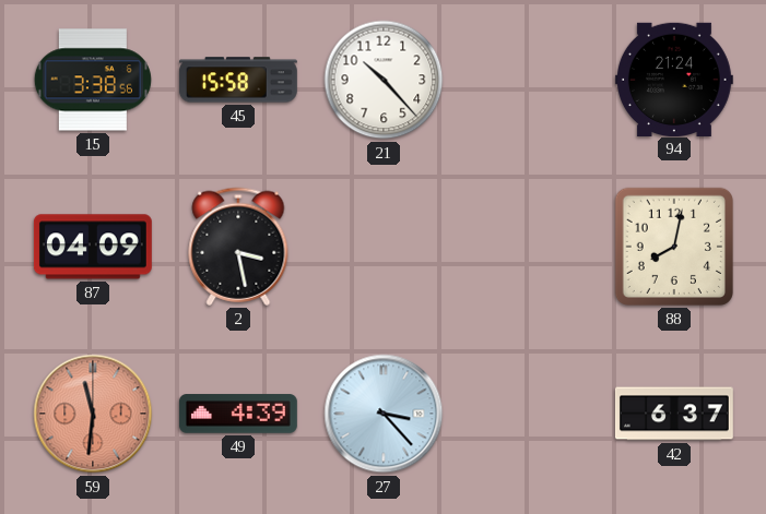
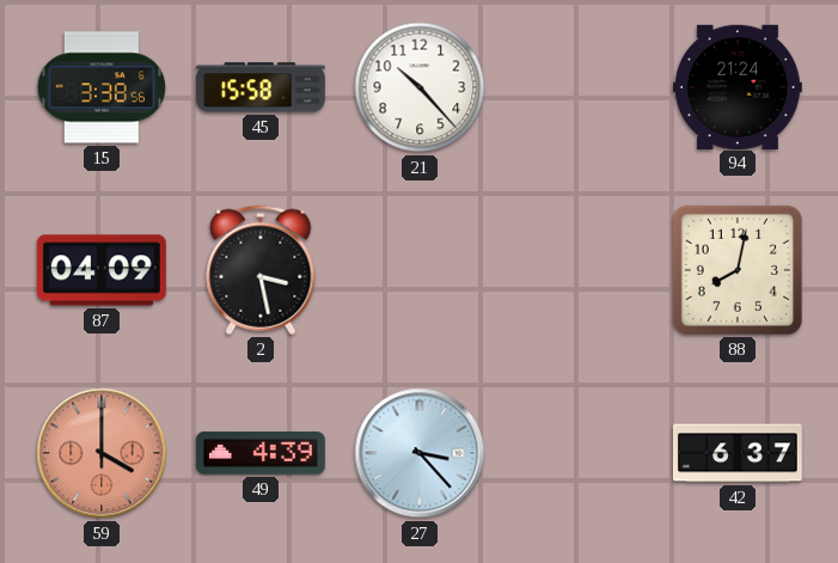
59: 11:31 -> 4:00
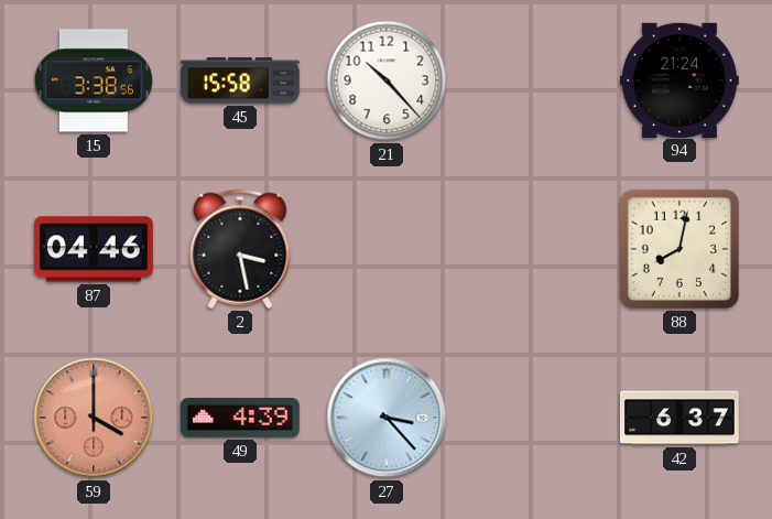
87: 04:09 -> 04:46
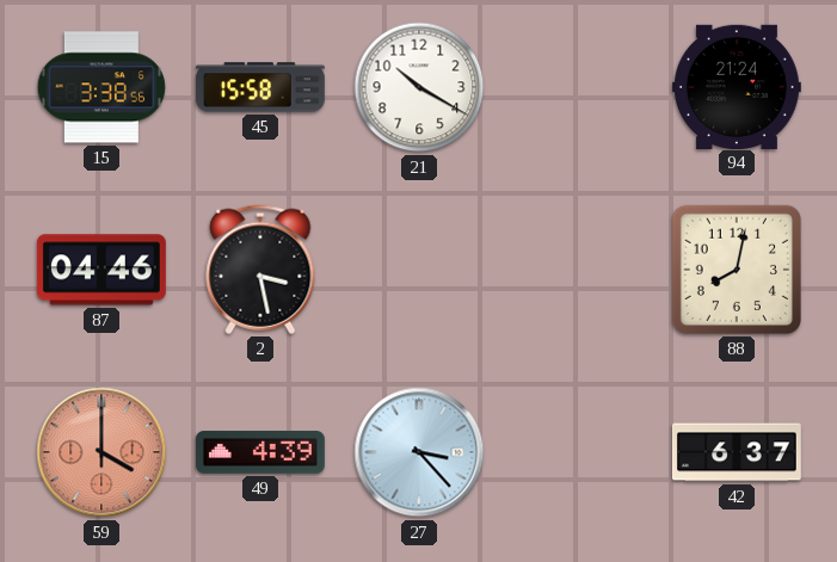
21: 10:23 -> 10:20
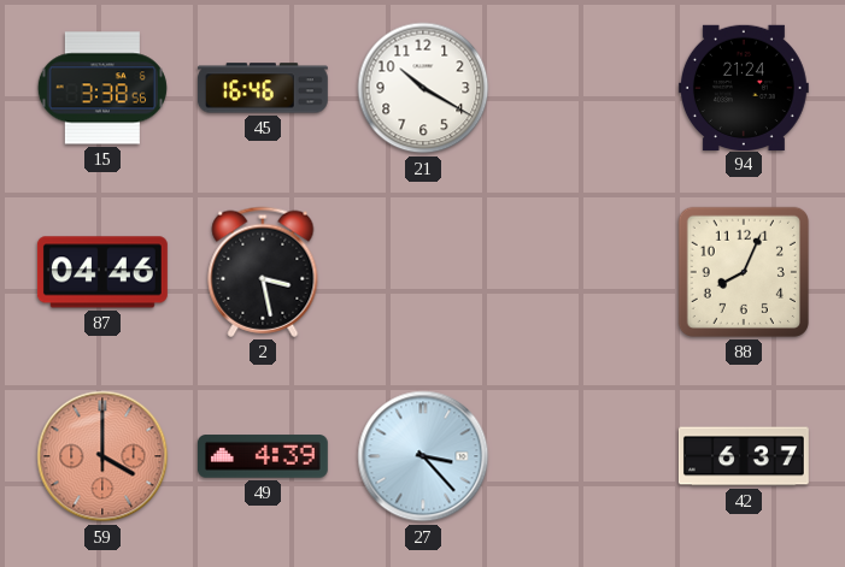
45: 15:58 -> 16:46
88: 8:02 -> 8:04
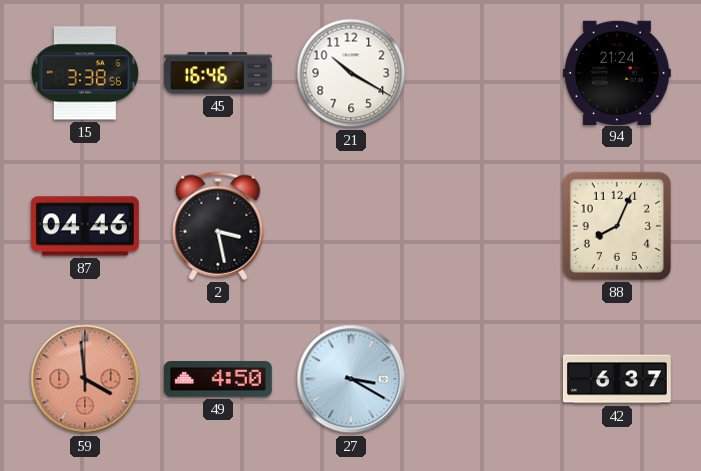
59: 4:00 -> 3:59
49: 4:39 -> 4:50
27: 3:23 -> 3:20
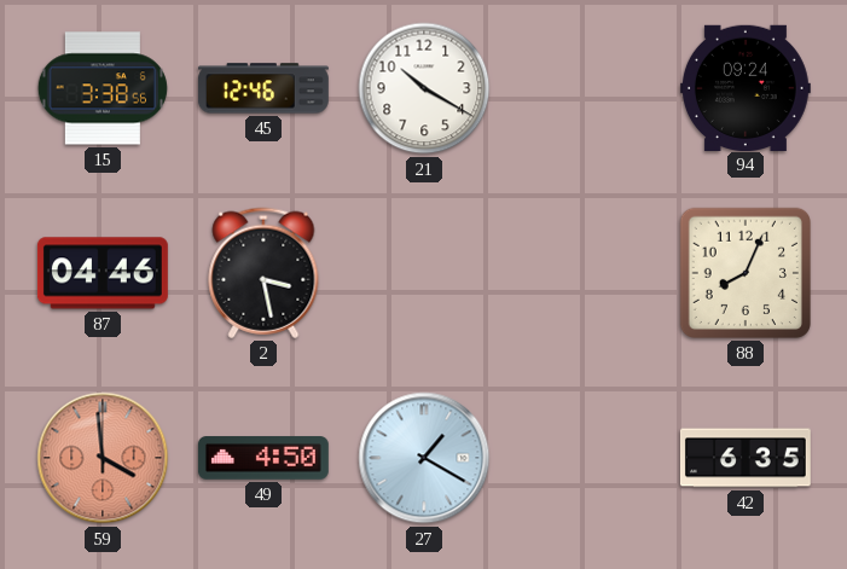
45: 16:46 -> 12:46
94: 21:24 -> 09:24
27: 3:20 -> 1:20
42: 6:37 -> 6:35
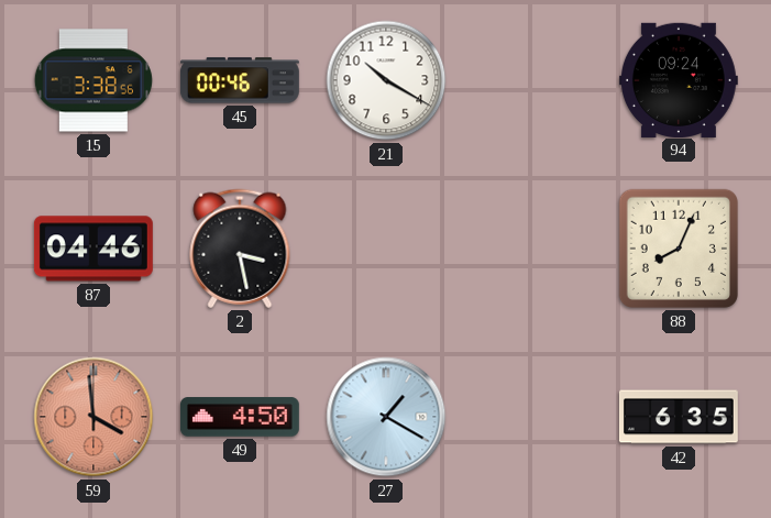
45: 12:46 -> 00:46
